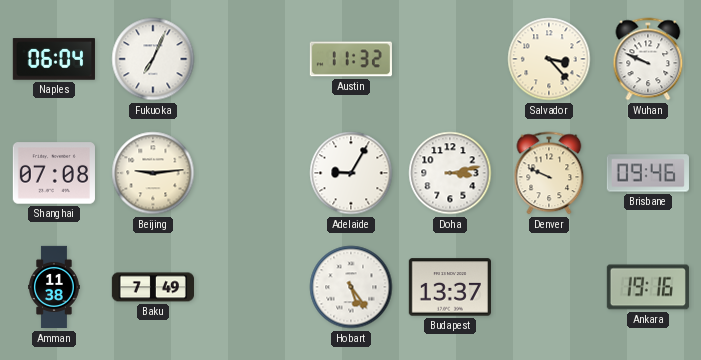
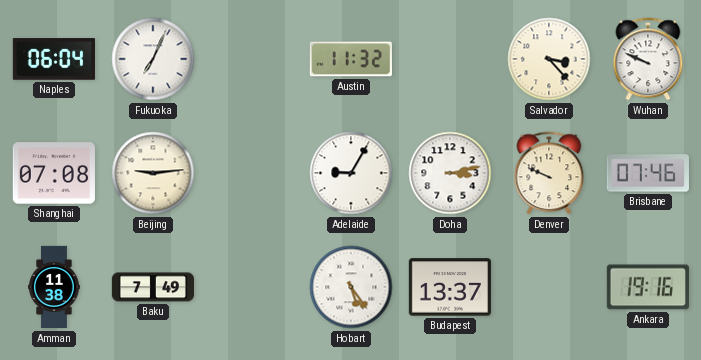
Brisbane: 09:46 -> 07:46
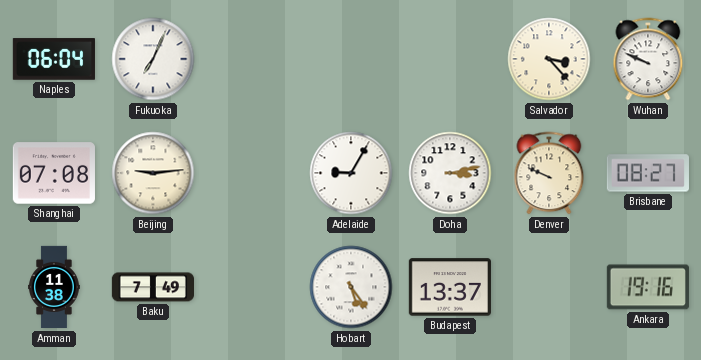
Austin: 11:32 -> none
Brisbane: 07:46 -> 08:27
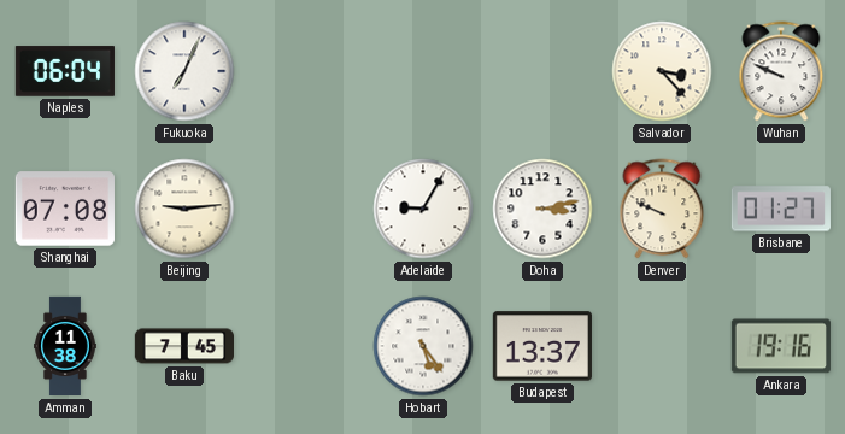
Brisbane: 08:27 -> 01:27
Baku: 7:49 -> 7:45
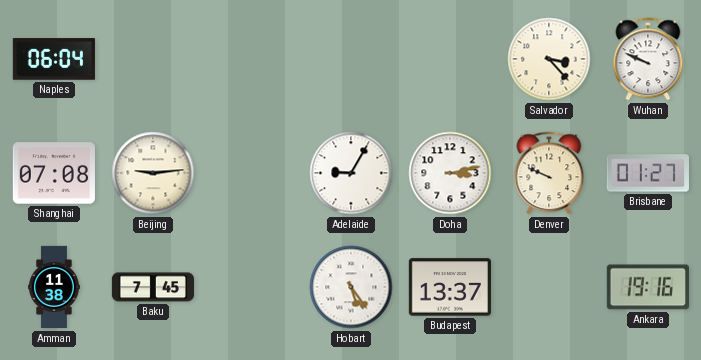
Fukuoka: 7:04 -> none
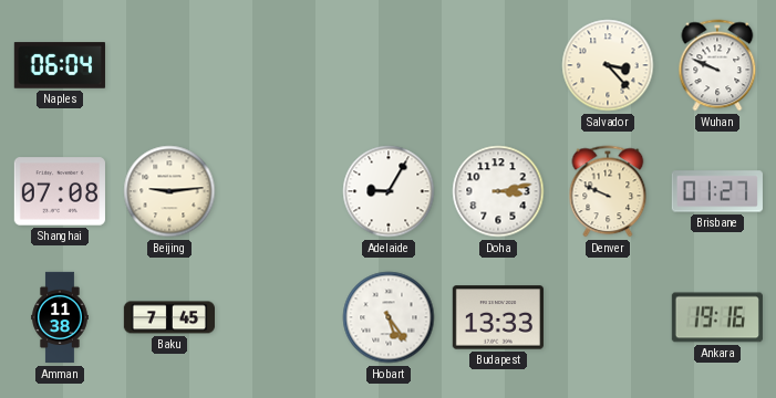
Budapest: 13:37 -> 13:33
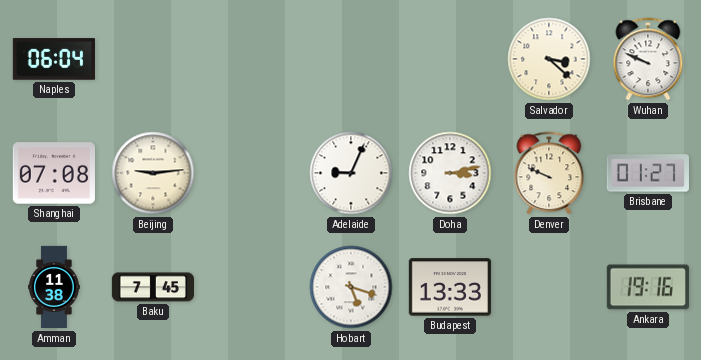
Salvador: 3:23 -> 3:22
Adelaide: 9:05 -> 9:04
Hobart: 5:24 -> 5:18
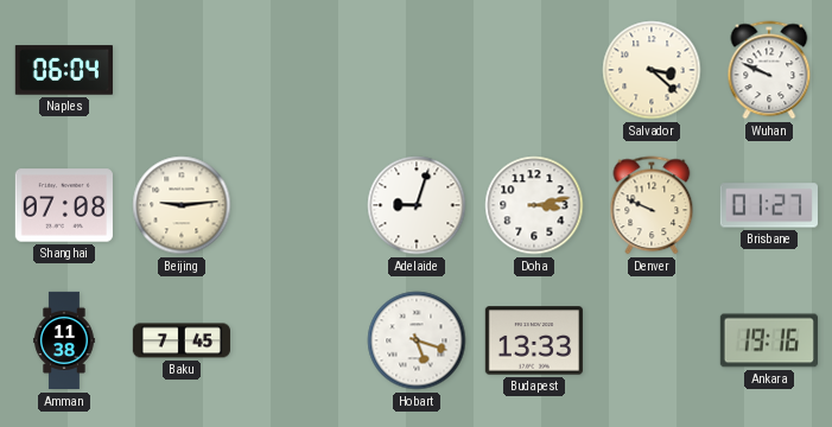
Adelaide: 9:04 -> 9:03
